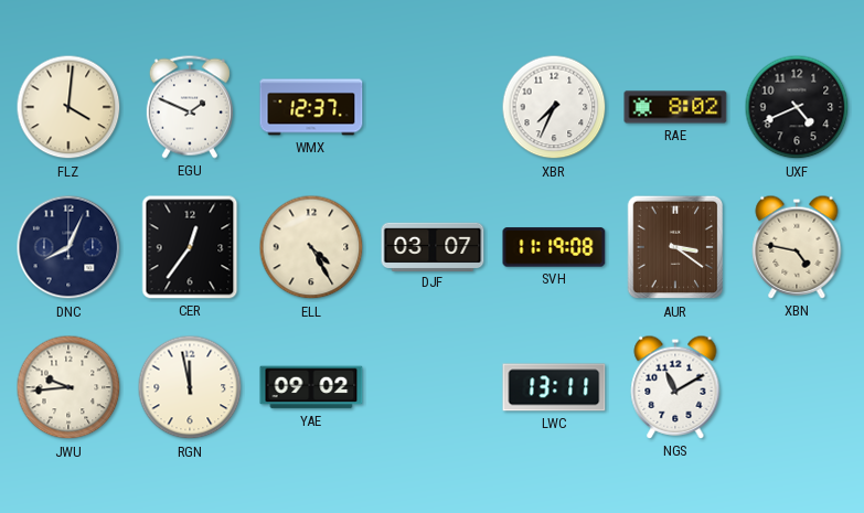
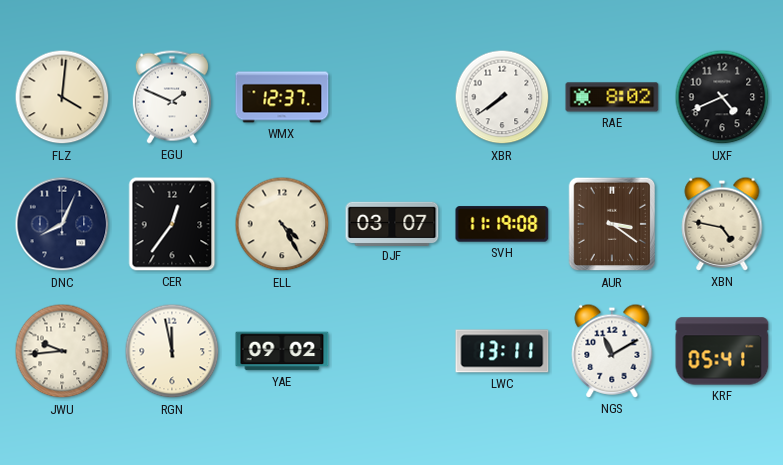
XBR: 7:34 -> 7:39
KRF: none -> 05:41
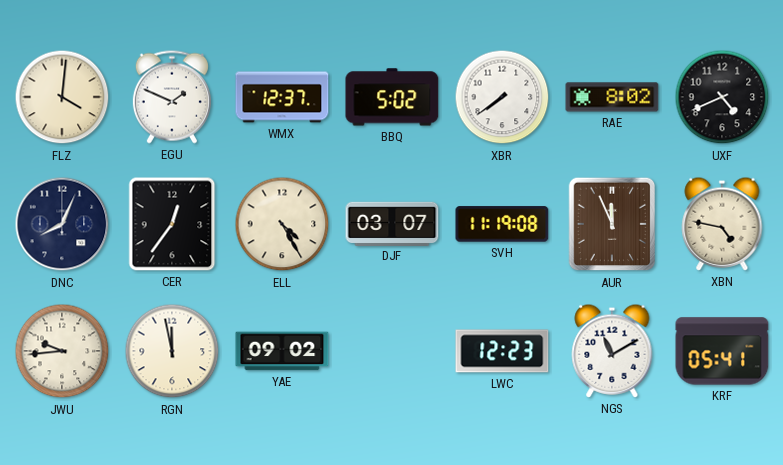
BBQ: none -> 5:02
AUR: 3:21 -> 11:56
LWC: 13:11 -> 12:23
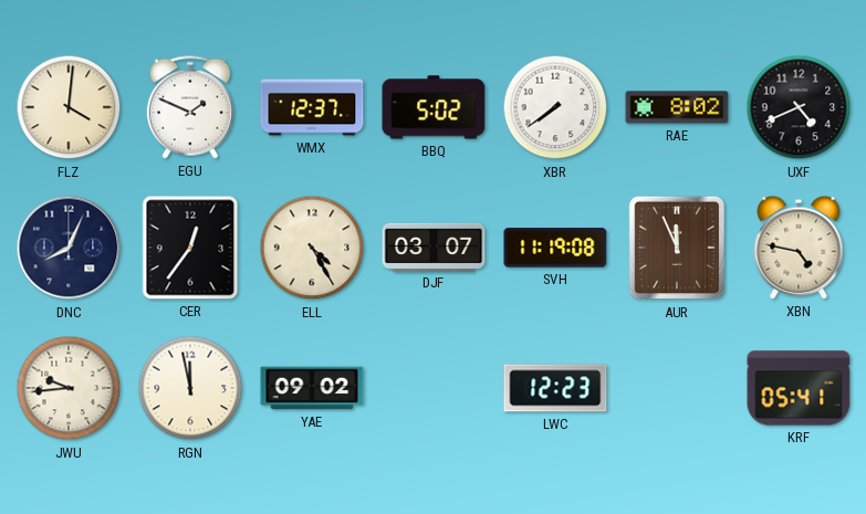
NGS: 11:10 -> none
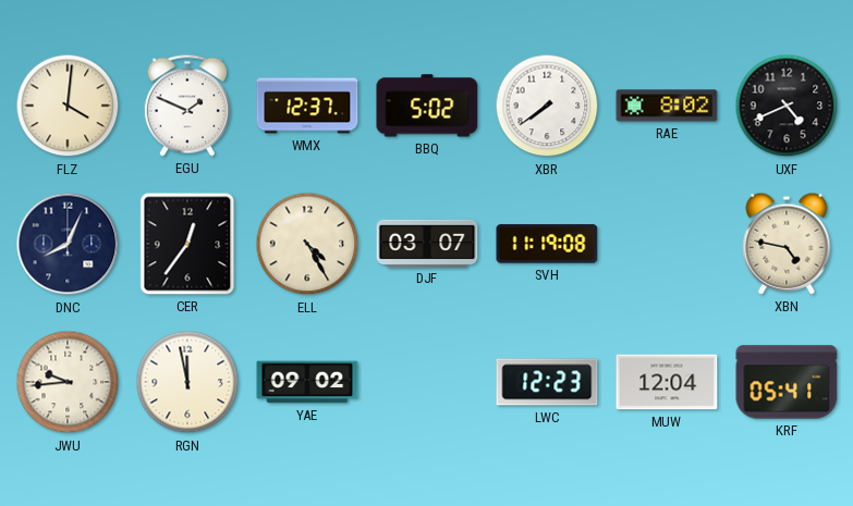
AUR: 11:56 -> none
MUW: none -> 12:04
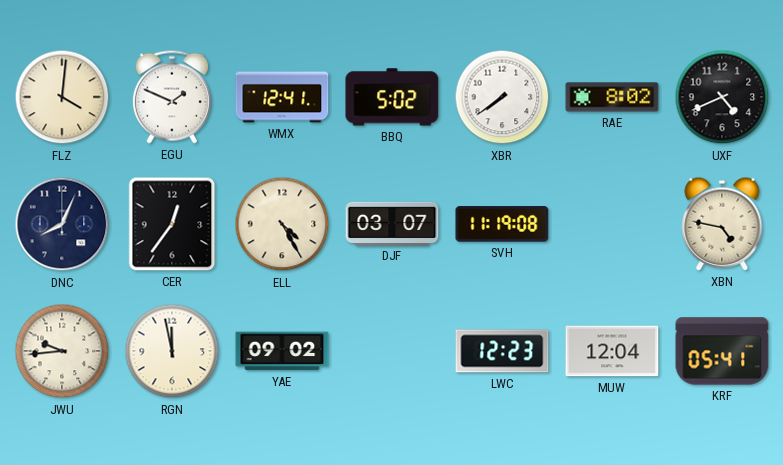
WMX: 12:37 -> 12:41
